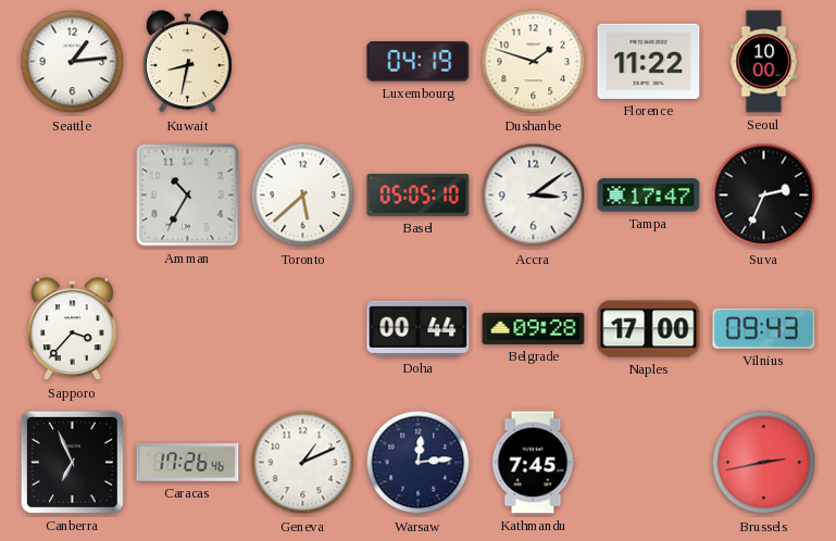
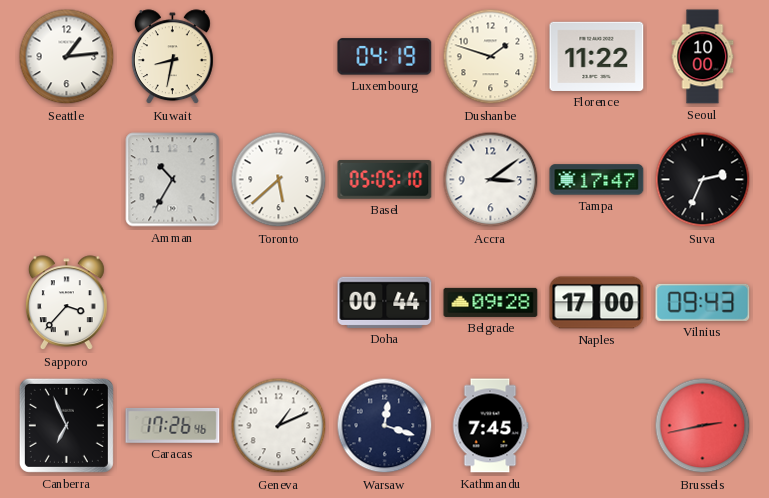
Warsaw: 12:14 -> 12:18
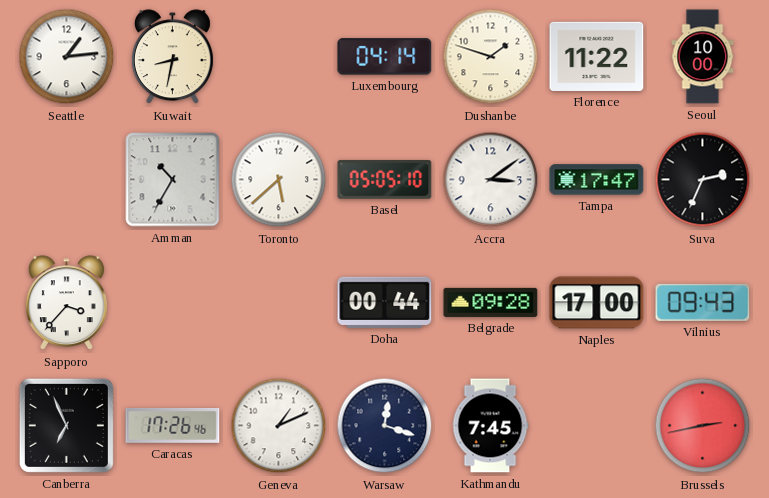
Luxembourg: 04:19 -> 04:14
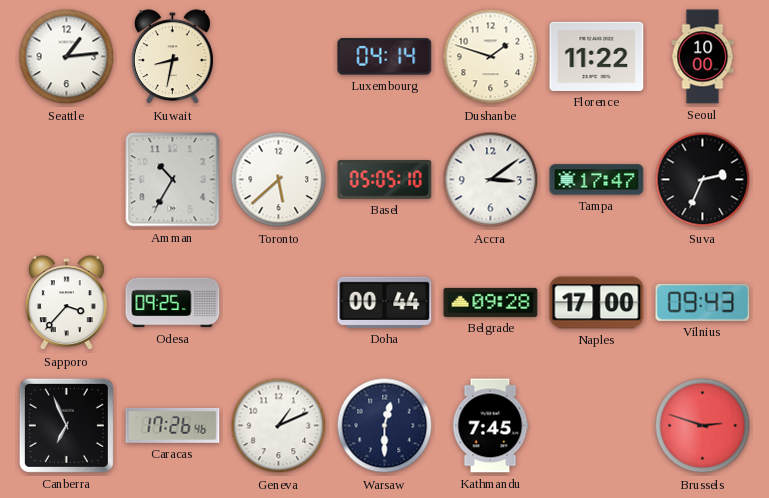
Odesa: none -> 09:25
Warsaw: 12:18 -> 12:30
Brussels: 2:43 -> 2:48
